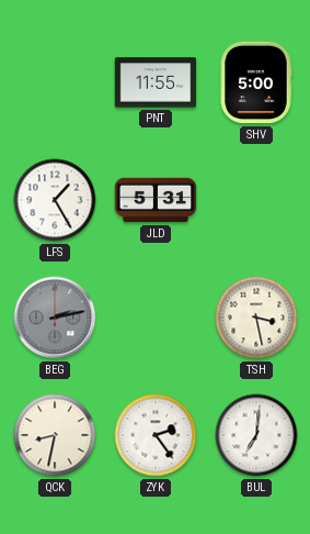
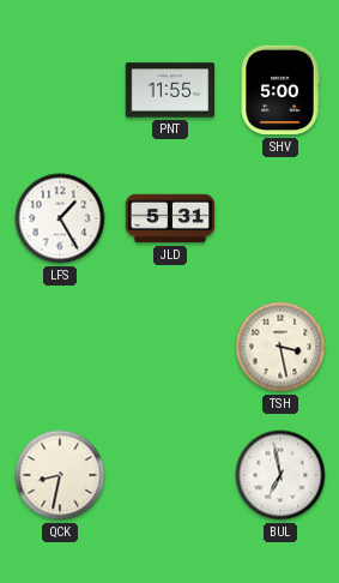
BEG: 2:13 -> none
ZYK: 2:24 -> none
BUL: 7:01 -> 6:58
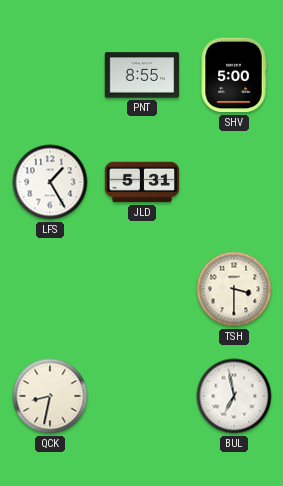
PNT: 11:55 -> 8:55
TSH: 3:28 -> 3:30
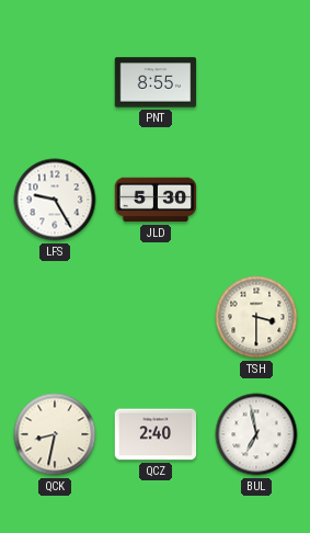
SHV: 5:00 -> none
LFS: 1:25 -> 9:25
JLD: 5:31 -> 5:30
QCZ: none -> 2:40
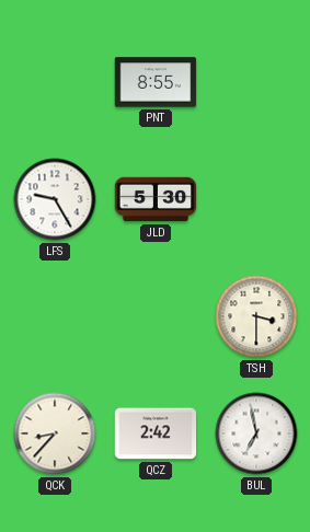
QCK: 8:32 -> 8:37
QCZ: 2:40 -> 2:42
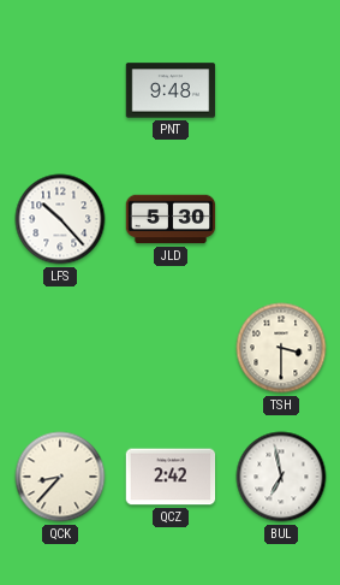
PNT: 8:55 -> 9:48
LFS: 9:25 -> 10:23
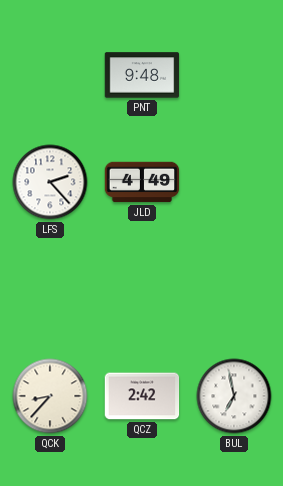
LFS: 10:23 -> 2:23
JLD: 5:30 -> 4:49
TSH: 3:30 -> none
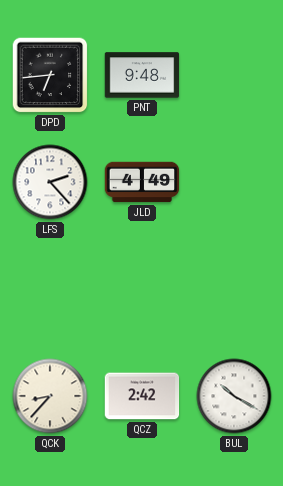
DPD: none -> 6:44
BUL: 6:58 -> 10:20
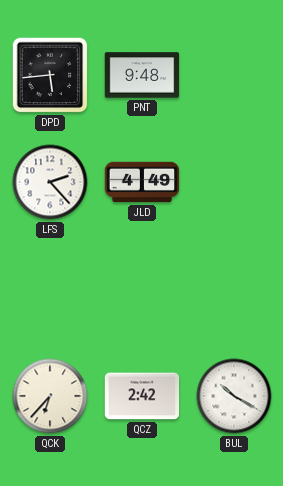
DPD: 6:44 -> 5:44
QCK: 8:37 -> 6:37
